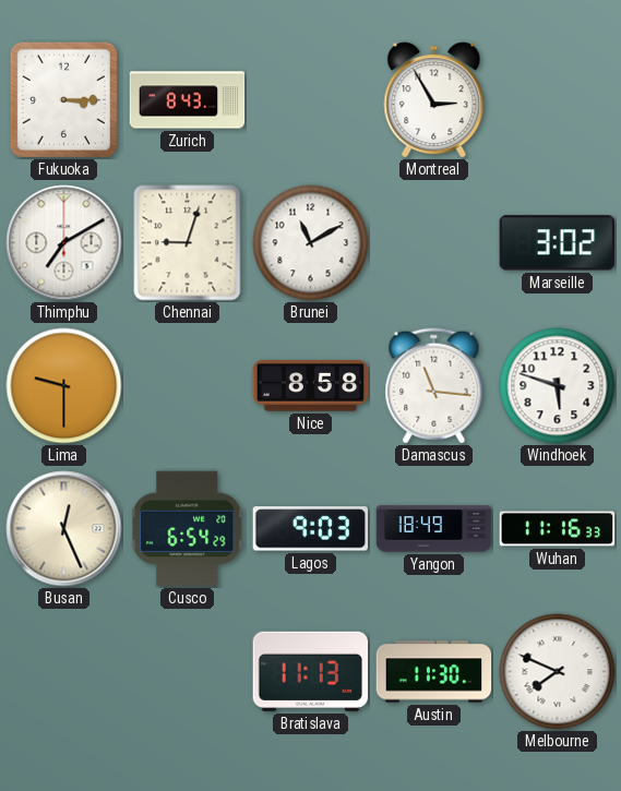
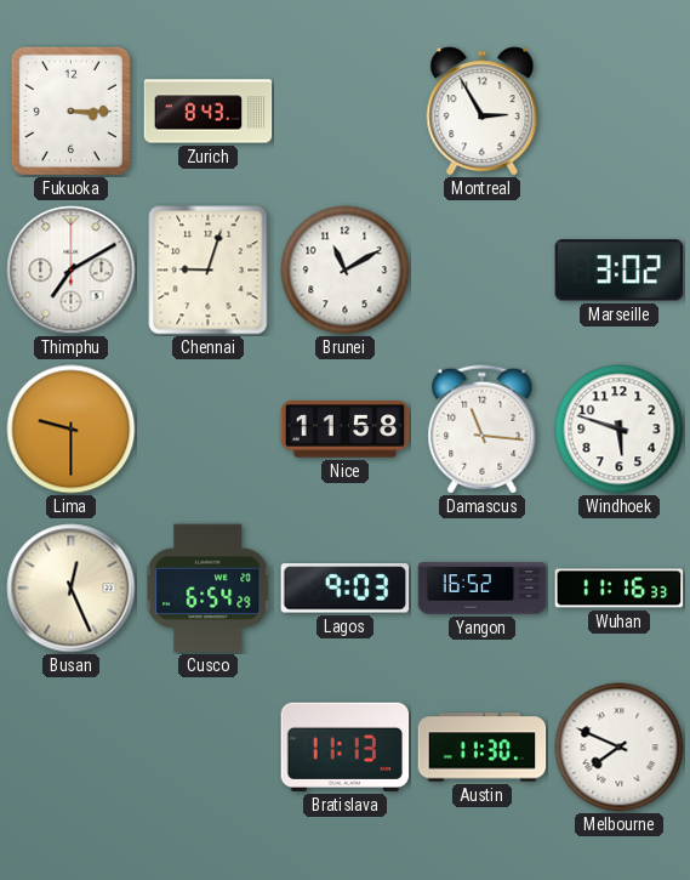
Nice: 8:58 -> 11:58
Yangon: 18:49 -> 16:52
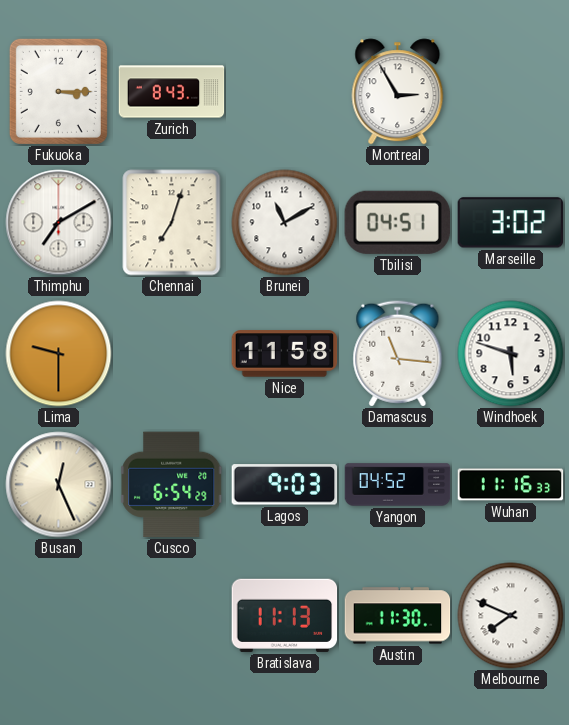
Chennai: 9:03 -> 7:03
Tbilisi: none -> 04:51
Yangon: 16:52 -> 04:52
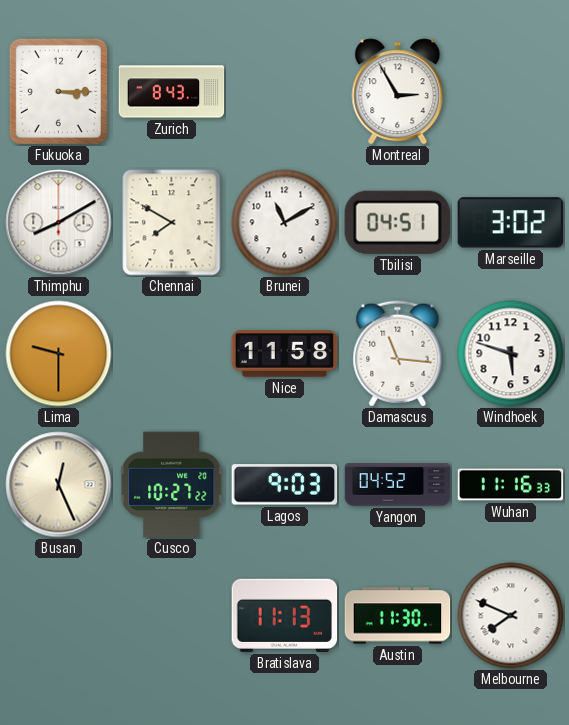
Thimphu: 7:10 -> 8:10
Chennai: 7:03 -> 7:50
Cusco: 6:54 -> 10:27
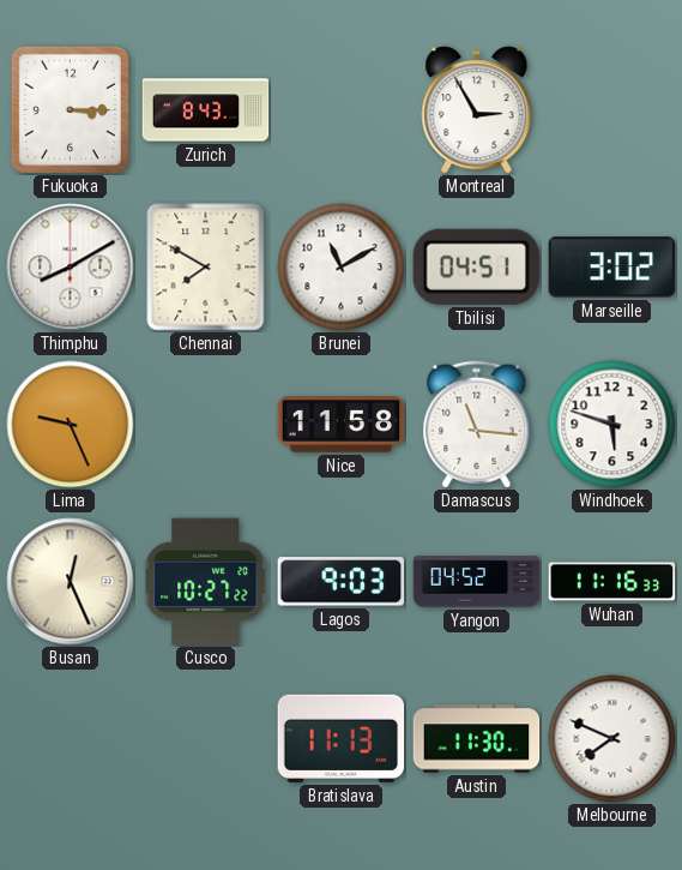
Lima: 9:30 -> 9:26
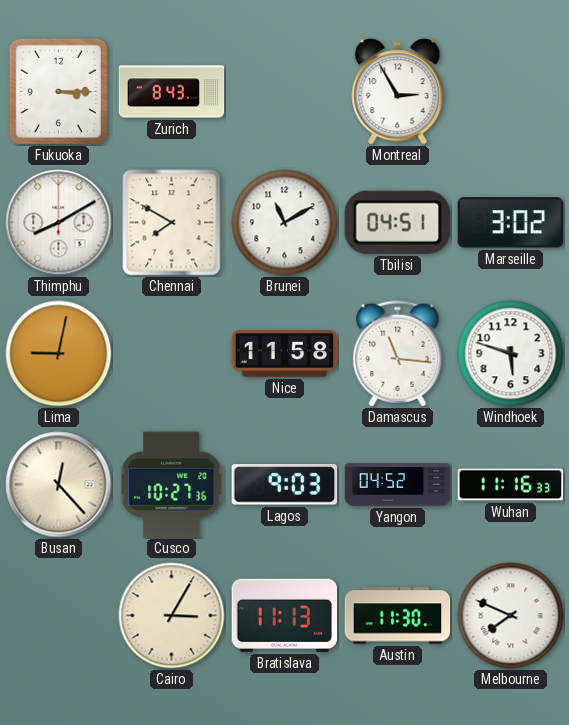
Lima: 9:26 -> 9:02
Busan: 12:26 -> 12:23
Cusco: 10:27:22 -> 10:27:36
Cairo: none -> 3:05
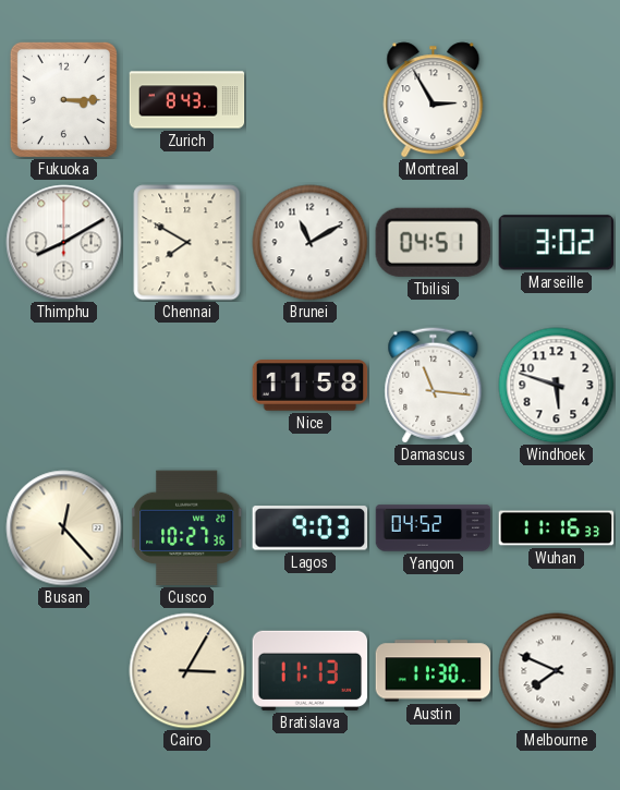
Lima: 9:02 -> none
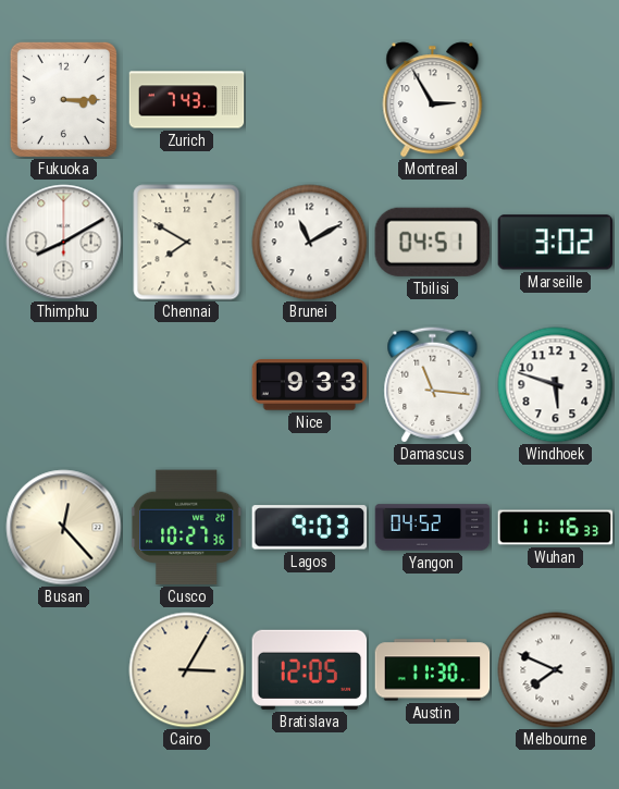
Zurich: 8:43 -> 7:43
Nice: 11:58 -> 9:33
Bratislava: 11:13 -> 12:05
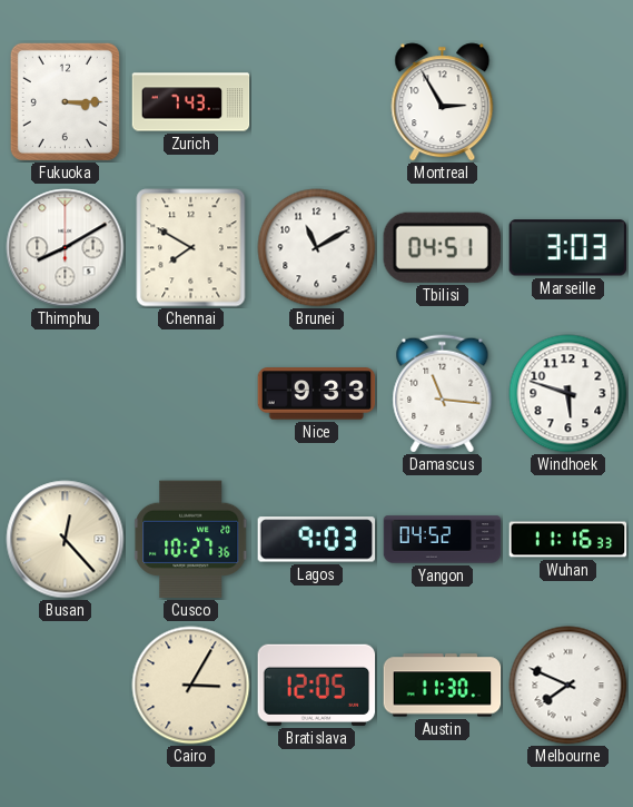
Marseille: 3:02 -> 3:03
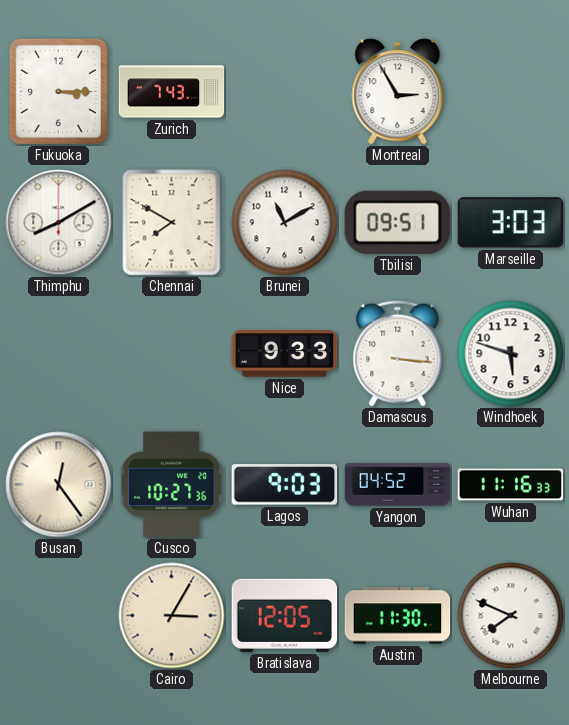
Tbilisi: 04:51 -> 09:51
Damascus: 11:16 -> 3:16
Busan: 12:23 -> 12:24
